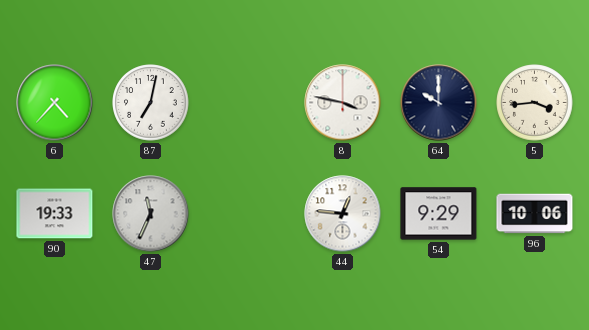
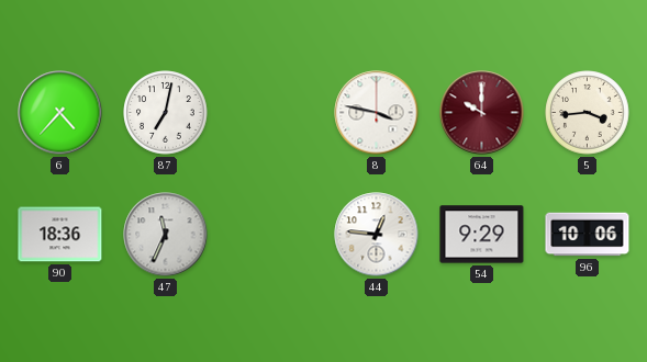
64 dial: navy -> burgundy
90: 19:33 -> 18:36
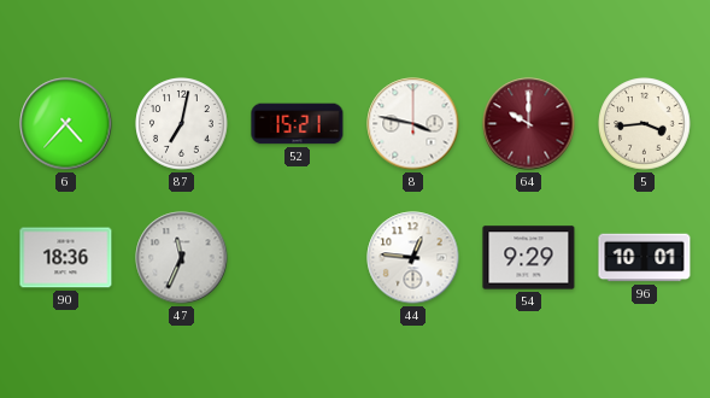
52: none -> 15:21
96: 10:06 -> 10:01
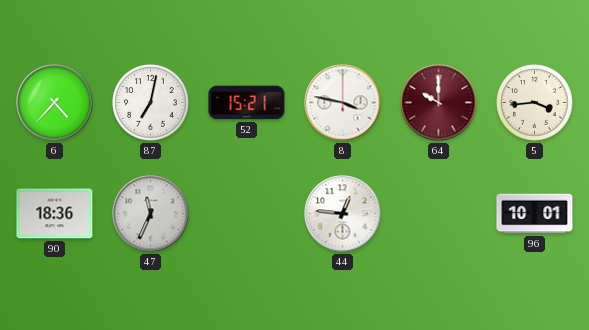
54: 9:29 -> none
